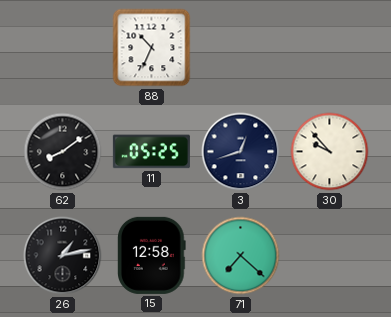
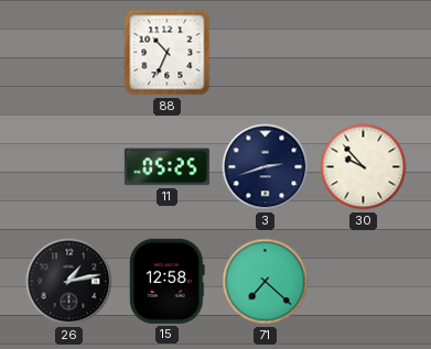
62: 8:09 -> none
3: 12:42 -> 2:42
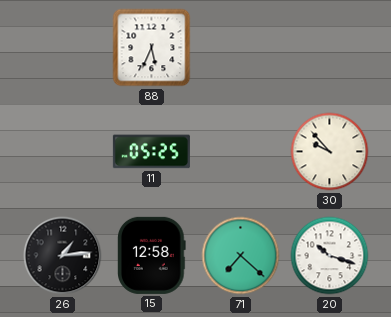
88: 10:34 -> 5:34
3: 2:42 -> none
26: 1:13 -> 1:14
20: none -> 10:18
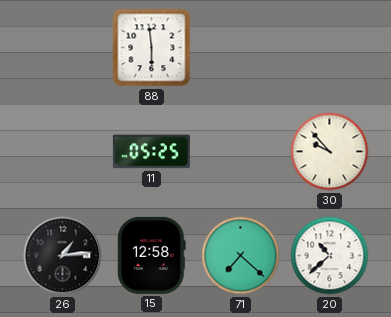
88: 5:34 -> 5:59
20: 10:18 -> 10:38
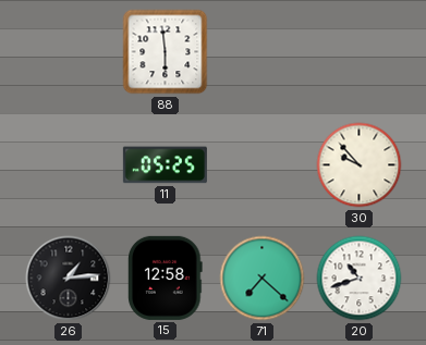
20: 10:38 -> 10:42
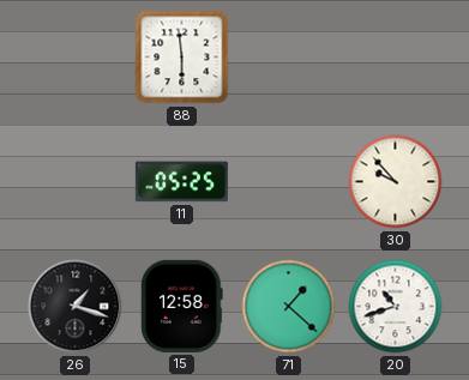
26: 1:14 -> 1:18
71: 7:22 -> 1:22
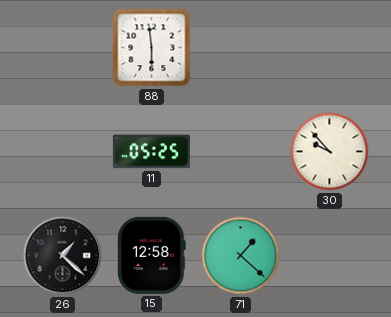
26: 1:18 -> 1:22
20: 10:42 -> none
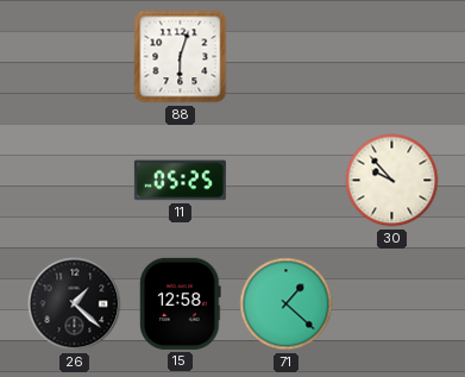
88: 5:59 -> 6:03
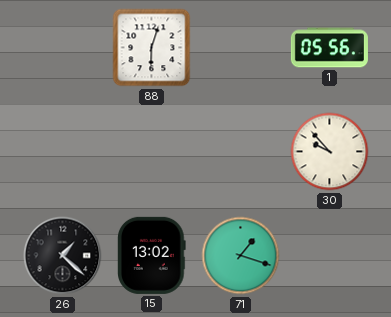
1: none -> 05:56
11: 05:25 -> none
15: 12:58 -> 13:02
71: 1:22 -> 1:18
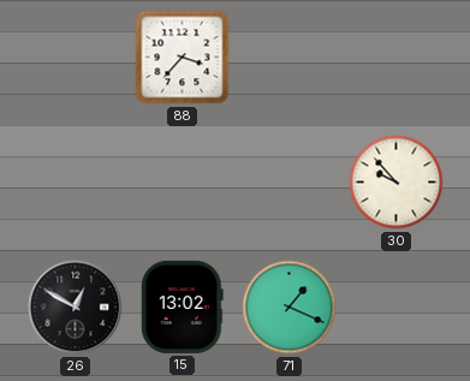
88: 6:03 -> 3:37
1: 05:56 -> none
26: 1:22 -> 12:50
71: 1:18 -> 1:19
